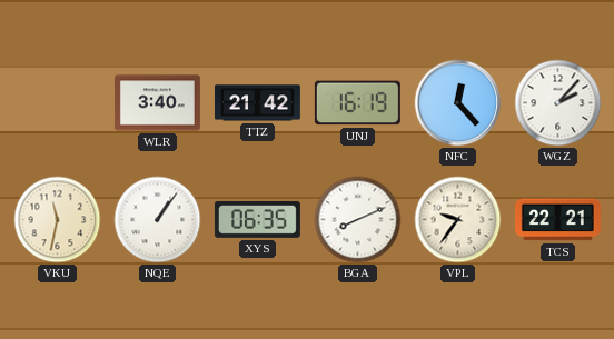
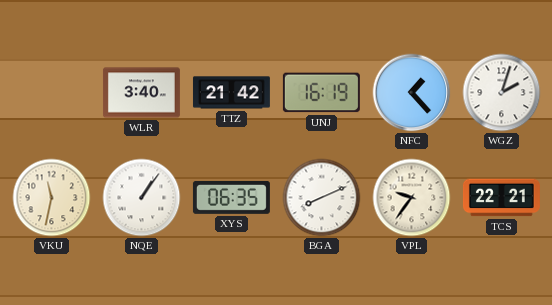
NFC: 12:23 -> 1:23
WGZ: 2:07 -> 2:03
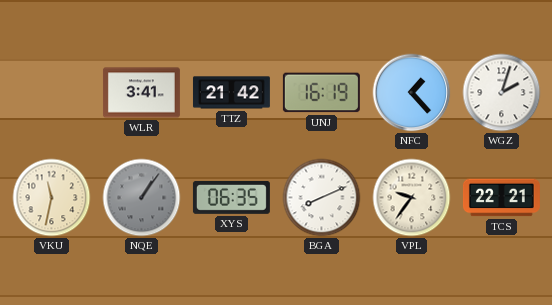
WLR: 3:40 -> 3:41
NQE dial: white -> grey
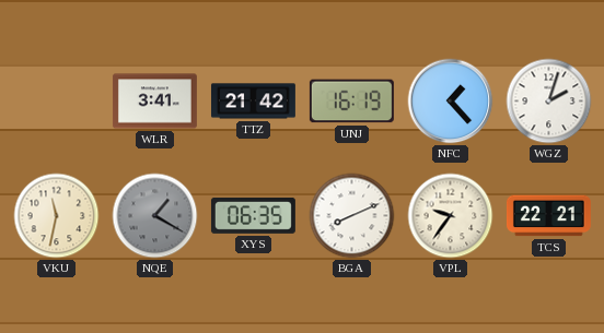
NQE: 1:06 -> 1:20
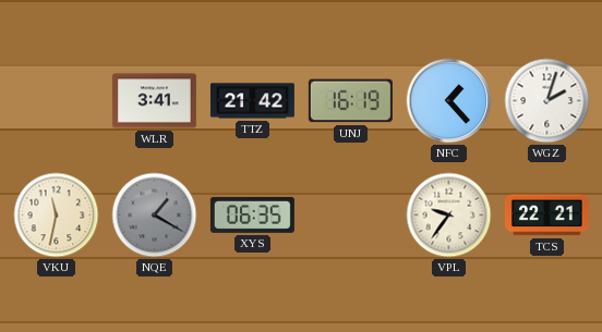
BGA: 8:11 -> none
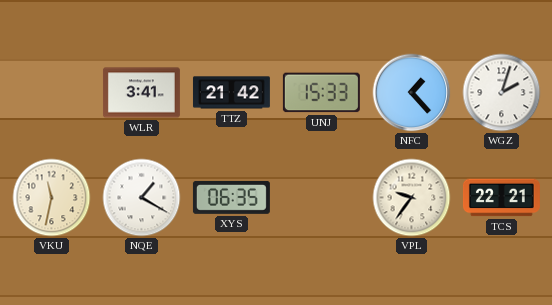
UNJ: 16:19 -> 15:33
NQE dial: grey -> white
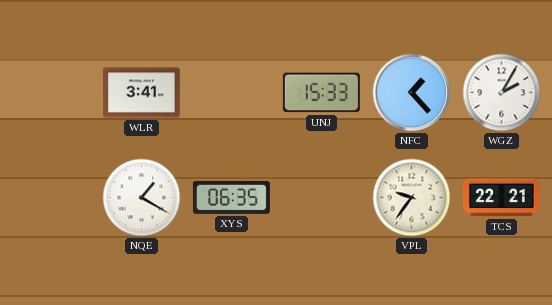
TTZ: 21:42 -> none
WGZ: 2:03 -> 2:05
VKU: 11:32 -> none
